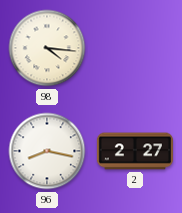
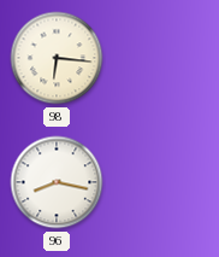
98: 4:16 -> 6:16
2: 2:27 -> none
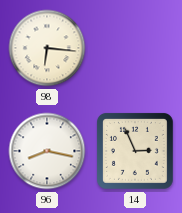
14: none -> 2:56
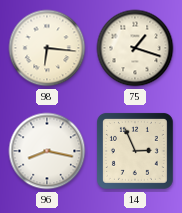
75: none -> 1:18
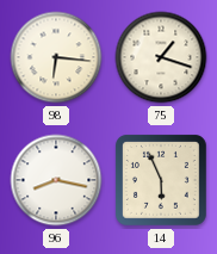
14: 2:56 -> 5:56
